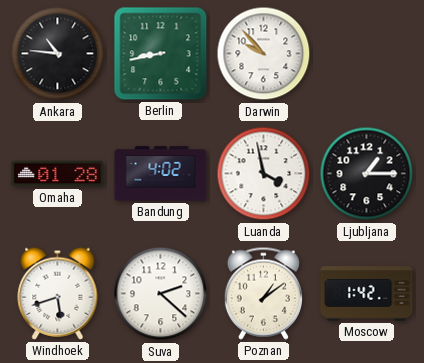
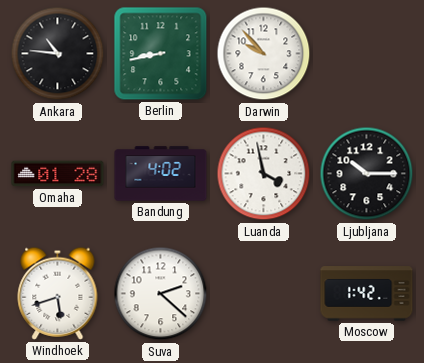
Ljubljana: 1:15 -> 10:15
Poznan: 1:09 -> none
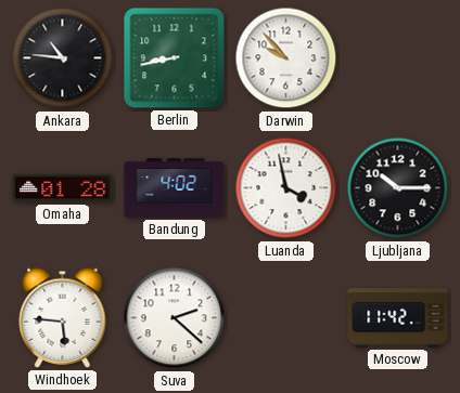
Windhoek: 5:42 -> 5:46
Moscow: 1:42 -> 11:42
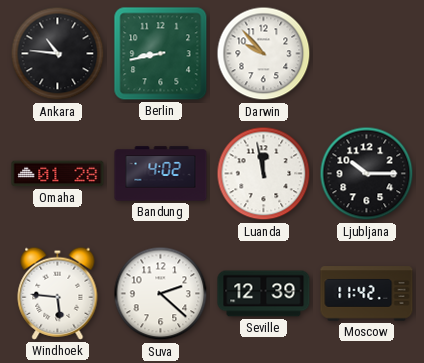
Luanda: 3:58 -> 11:58
Seville: none -> 12:39
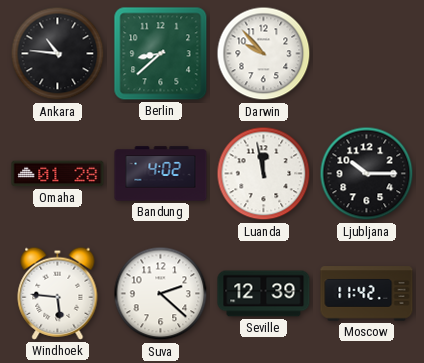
Berlin: 8:43 -> 8:38
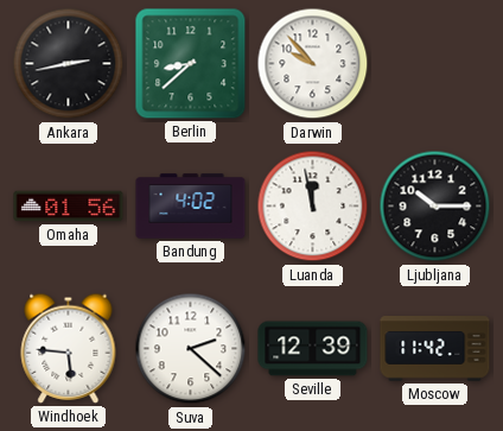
Ankara: 10:46 -> 2:43
Omaha: 01:28 -> 01:56
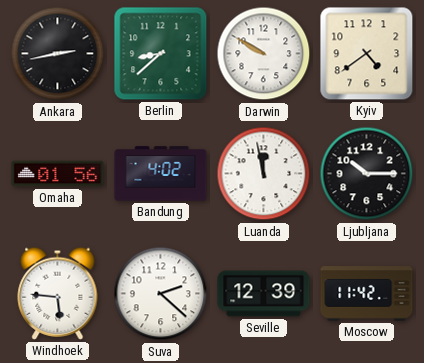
Darwin: 9:53 -> 9:50
Kyiv: none -> 4:39
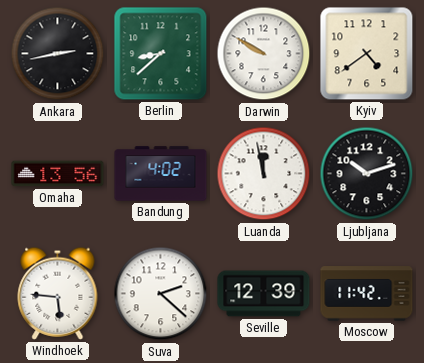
Omaha: 01:56 -> 13:56
Ljubljana: 10:15 -> 10:12
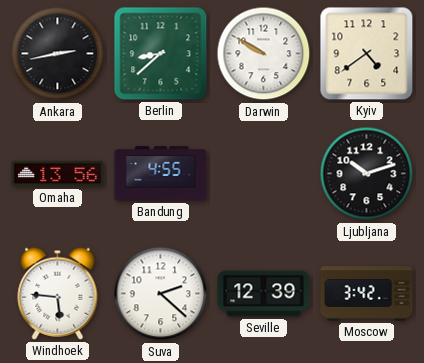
Bandung: 4:02 -> 4:55
Luanda: 11:58 -> none
Moscow: 11:42 -> 3:42
